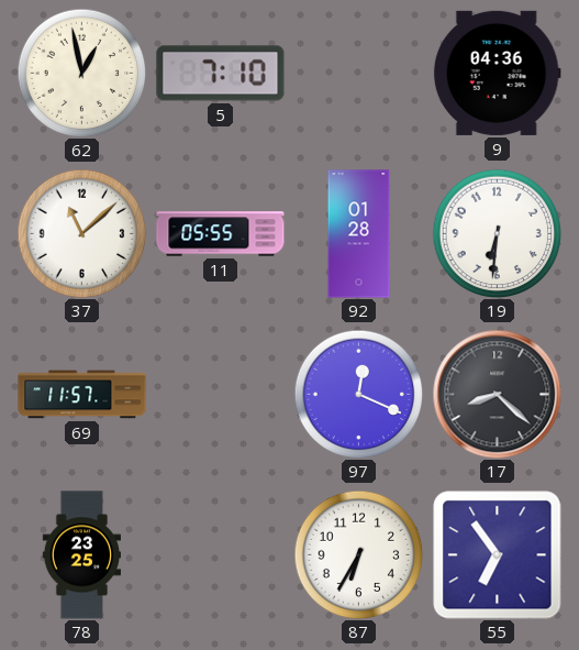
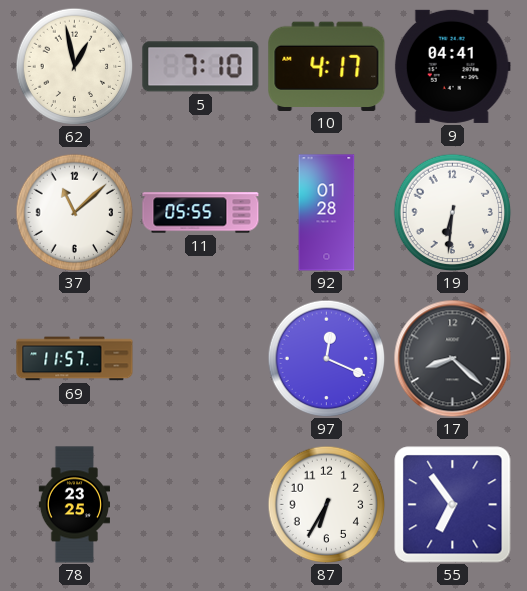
10: none -> 4:17
9: 04:36 -> 04:41
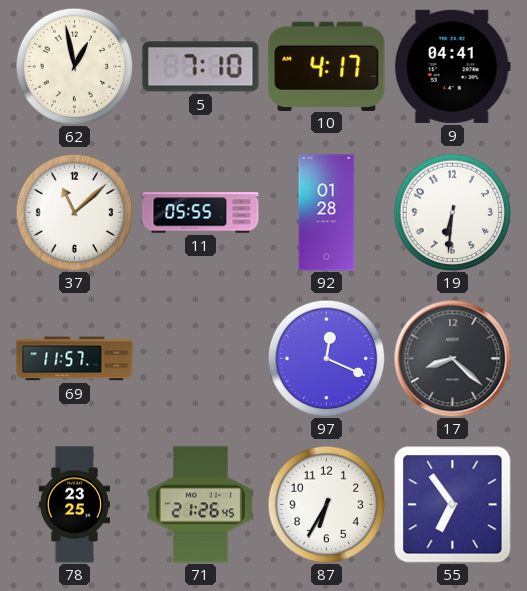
71: none -> 21:26
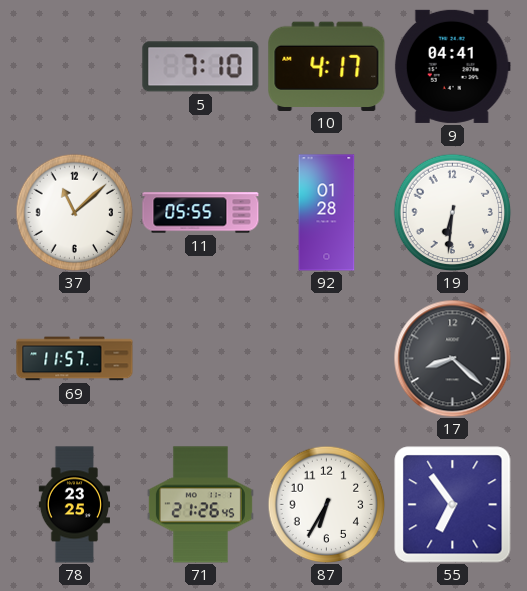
62: 12:58 -> none
97: 12:19 -> none
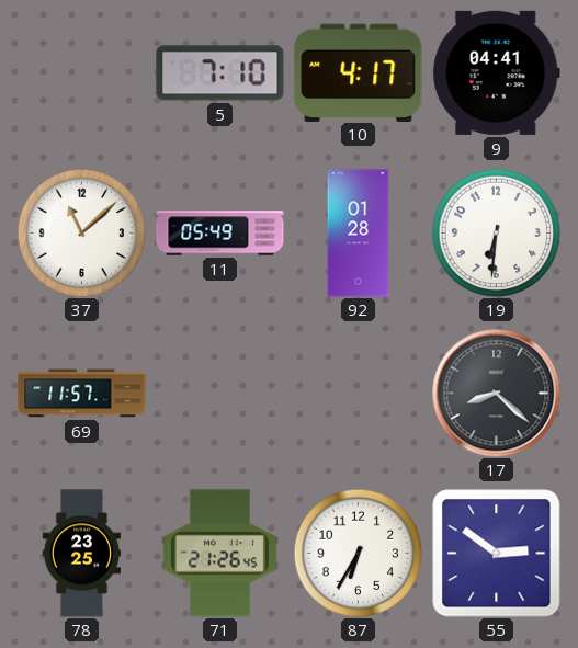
11: 05:55 -> 05:49
55: 6:54 -> 2:51
